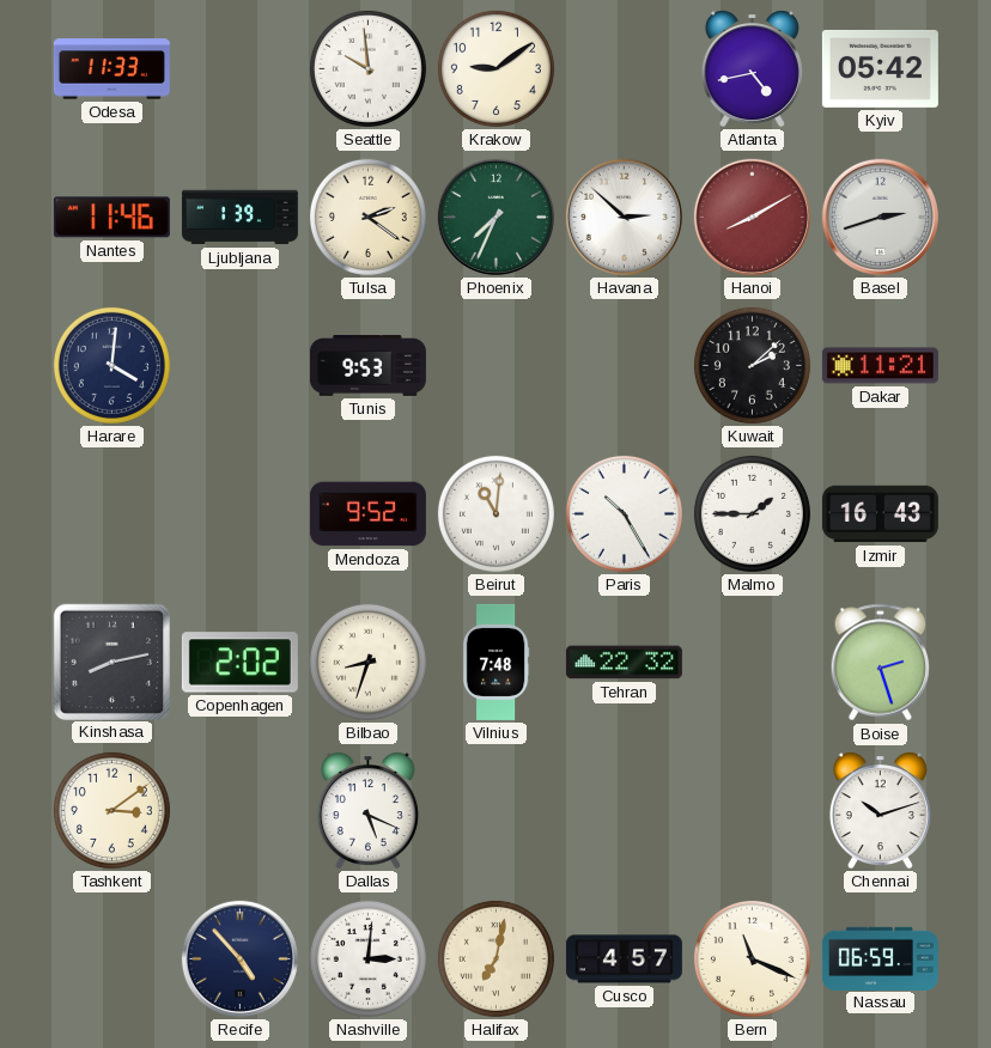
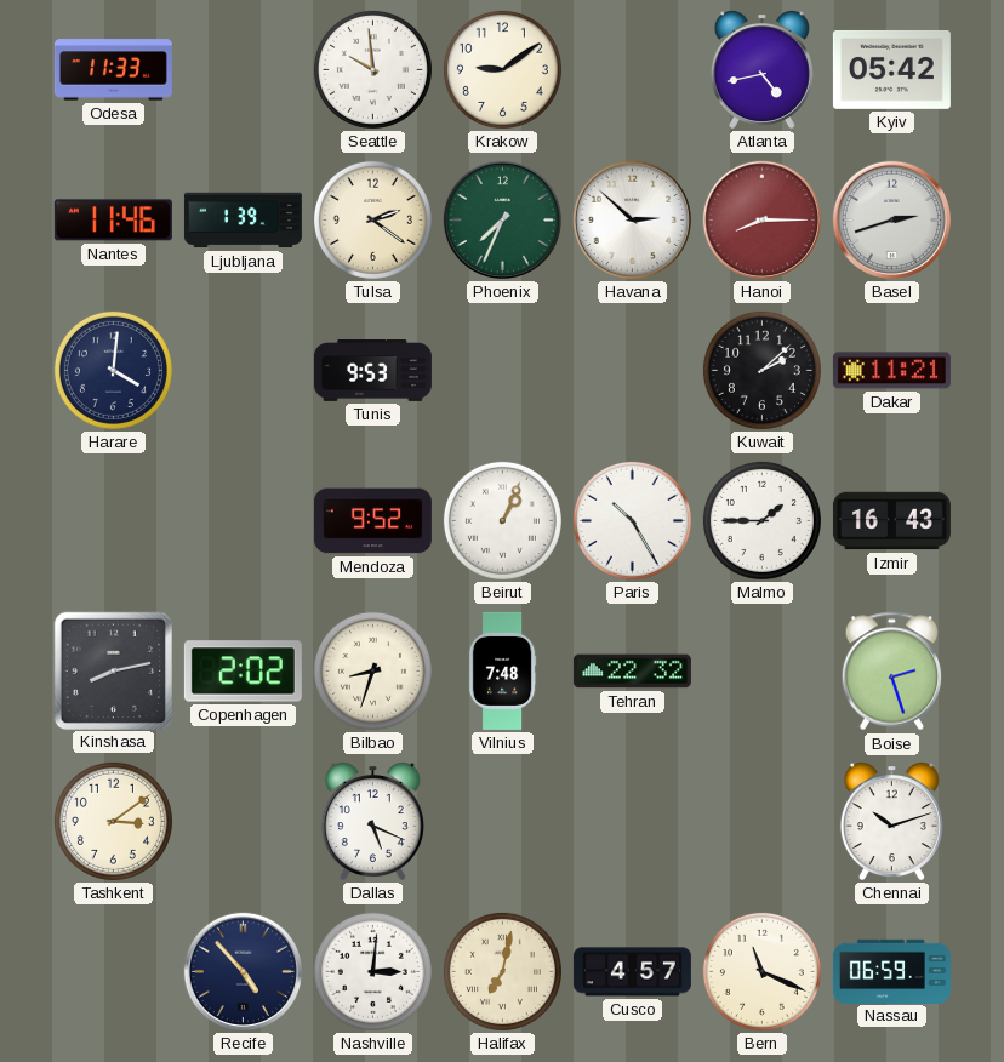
Hanoi: 8:10 -> 8:15
Beirut: 11:01 -> 1:04
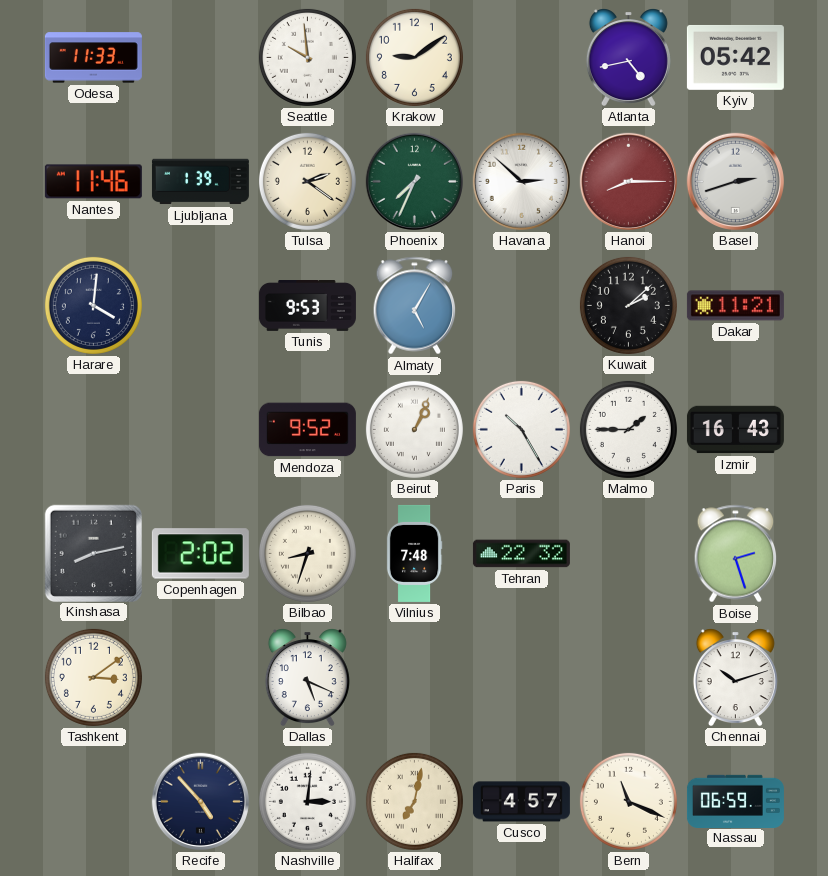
Almaty: none -> 5:05
